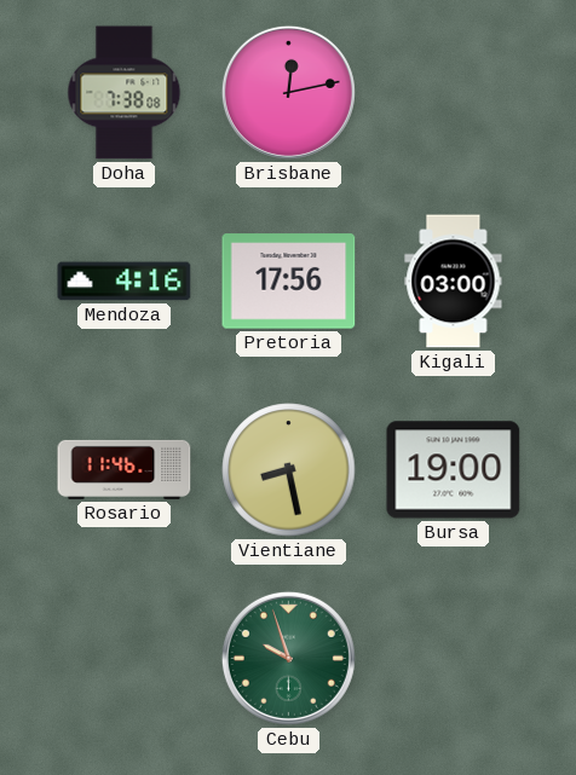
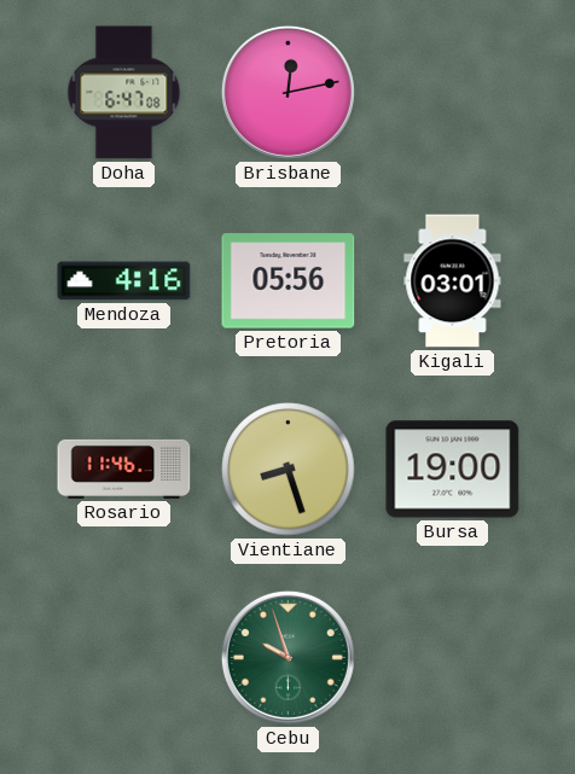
Doha: 7:38 -> 6:47
Pretoria: 17:56 -> 05:56
Kigali: 03:00 -> 03:01
Vientiane: 8:28 -> 8:27
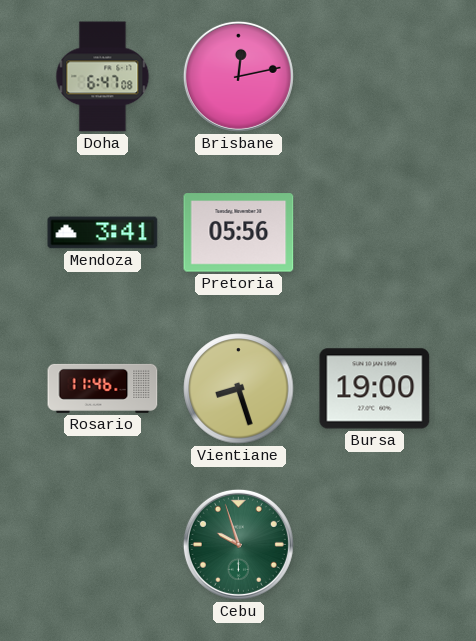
Mendoza: 4:16 -> 3:41
Kigali: 03:01 -> none
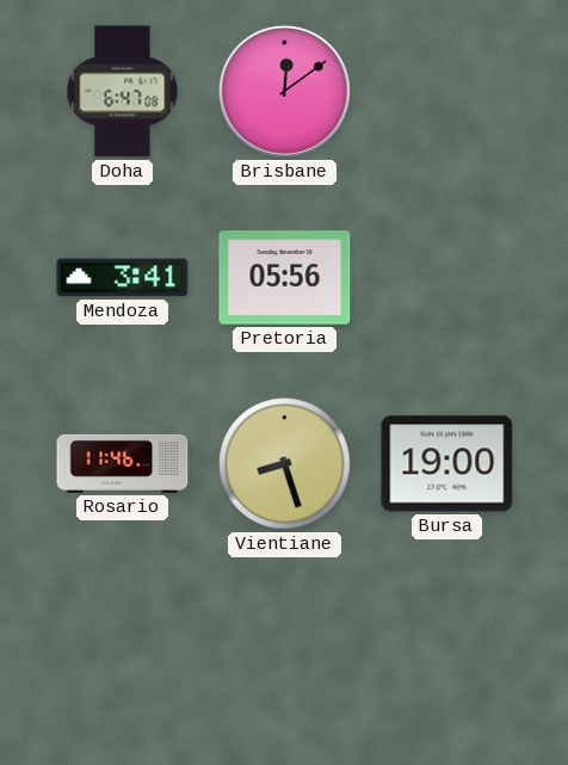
Brisbane: 12:13 -> 12:09
Cebu: 9:57 -> none
